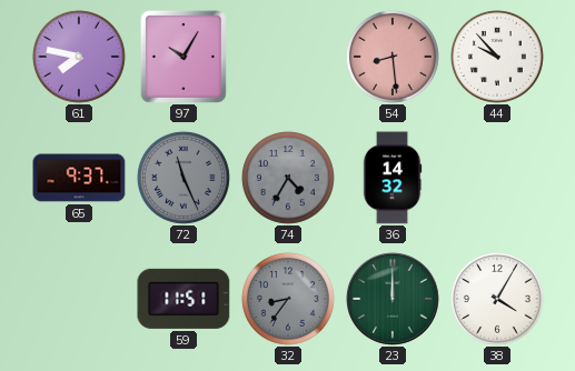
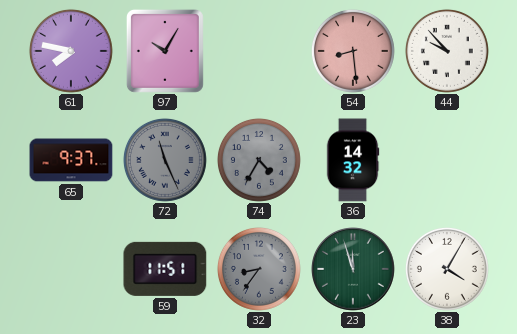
23: 12:00 -> 11:57
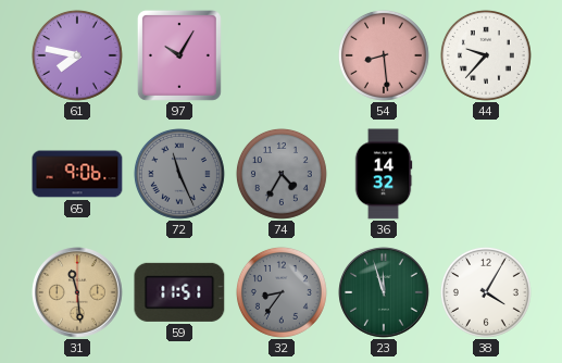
44: 9:53 -> 9:37
65: 9:37 -> 9:06
31: none -> 11:29
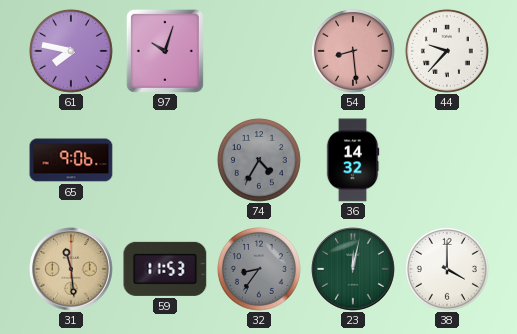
97: 10:05 -> 10:03
72: 11:26 -> none
59: 11:51 -> 11:53
23: 11:57 -> 12:02
38: 4:05 -> 4:00
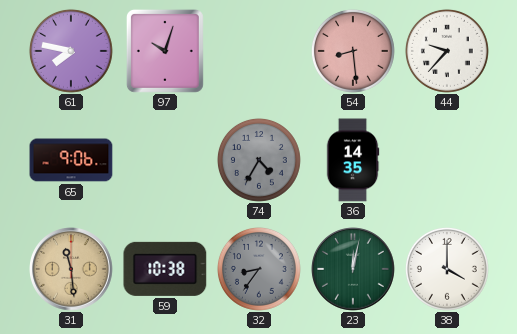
36: 14:32 -> 14:35
59: 11:53 -> 10:38
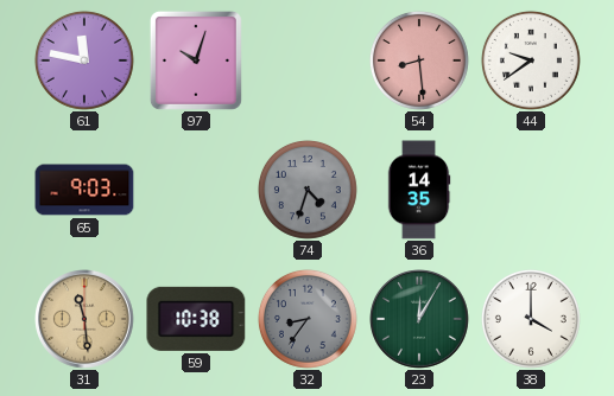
61: 7:47 -> 11:47
44: 9:37 -> 9:39
65: 9:06 -> 9:03
74: 4:35 -> 4:33
23: 12:02 -> 12:05
